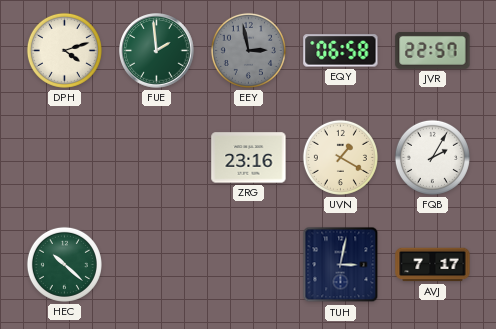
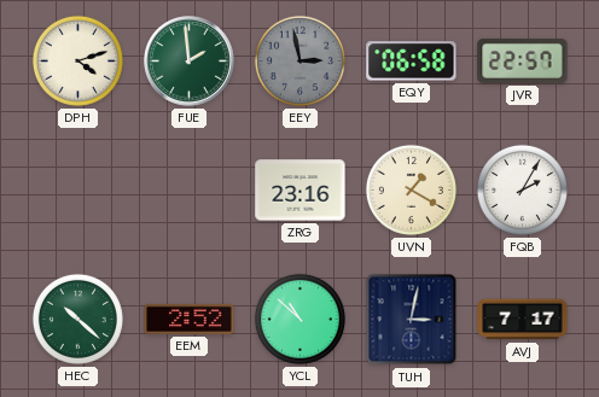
EEM: none -> 2:52
YCL: none -> 10:52
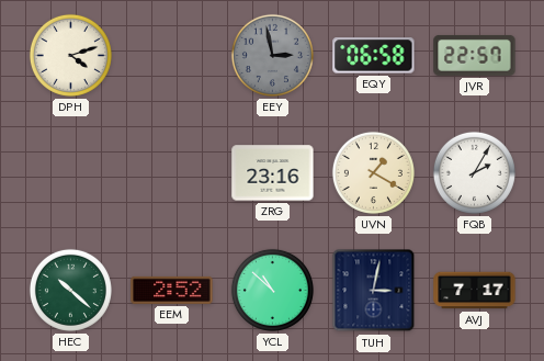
FUE: 1:59 -> none
